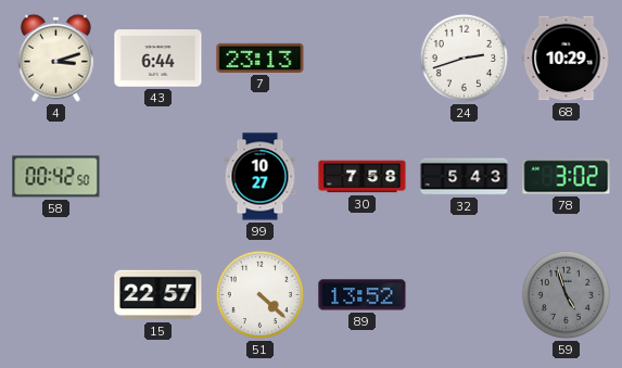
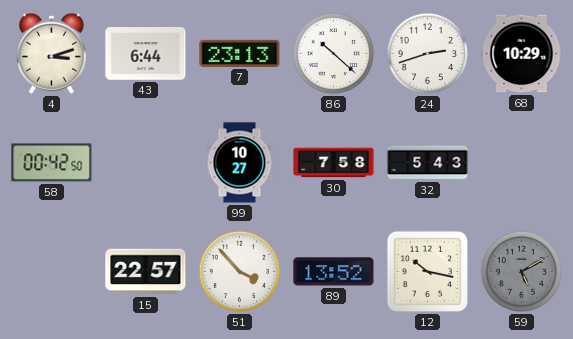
86: none -> 10:22
78: 3:02 -> none
51: 4:22 -> 3:53
12: none -> 10:17
59: 4:57 -> 5:10
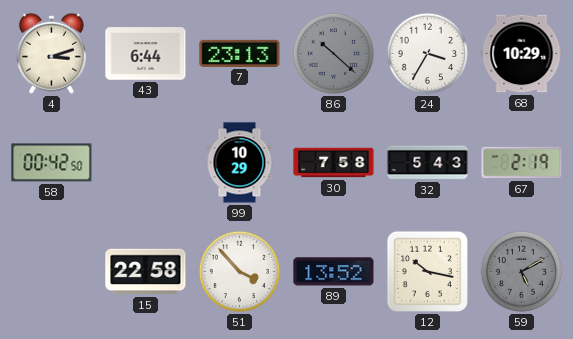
86 dial: white -> grey
24: 2:42 -> 3:35
99: 10:27 -> 10:29
67: none -> 2:19
15: 22:57 -> 22:58
